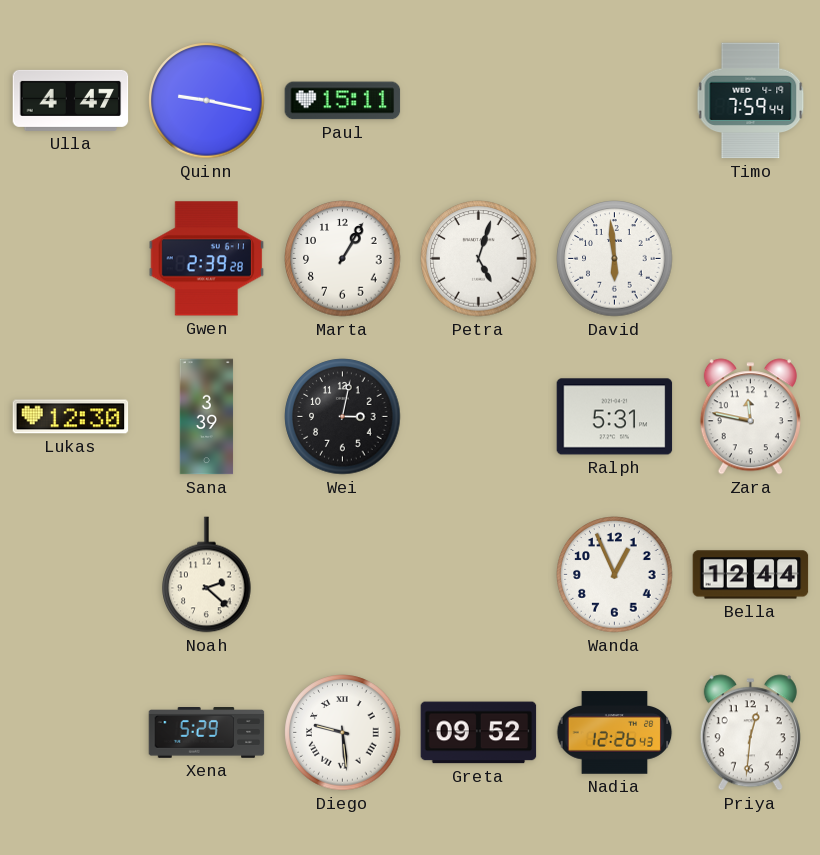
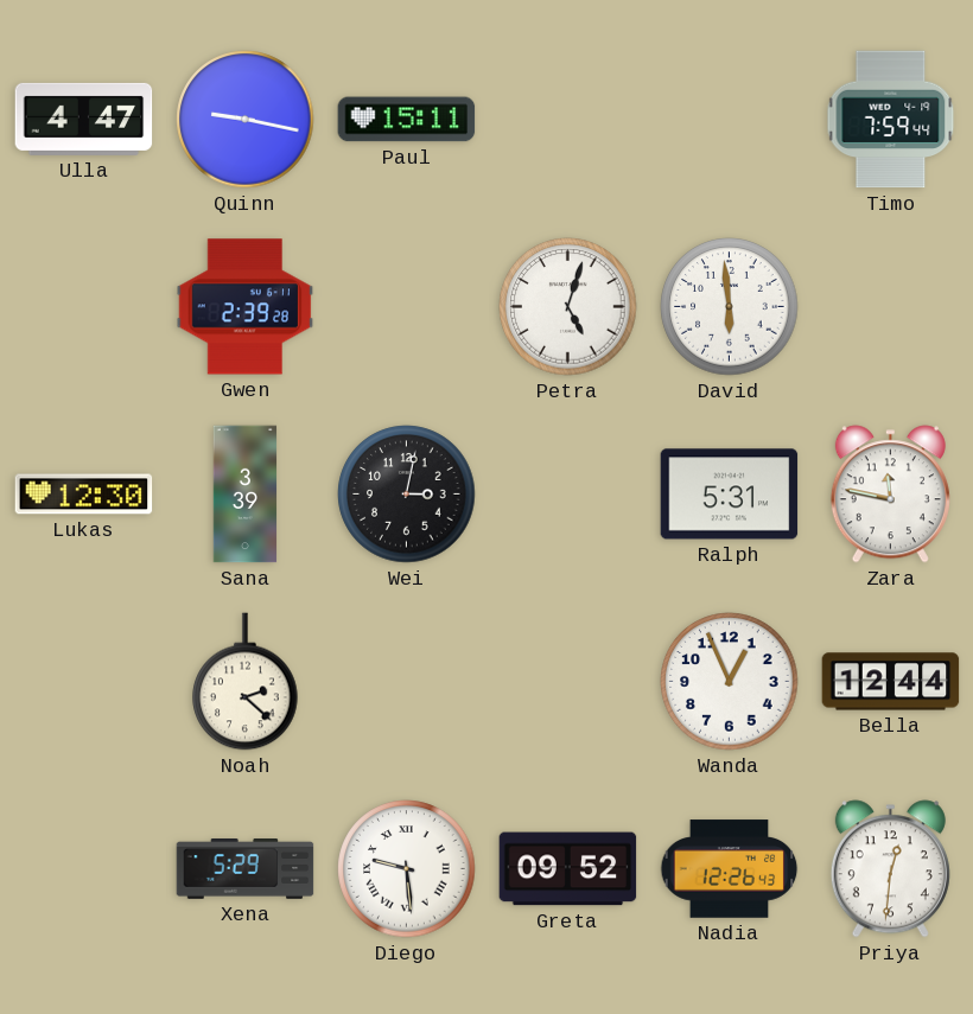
Marta: 1:05 -> none
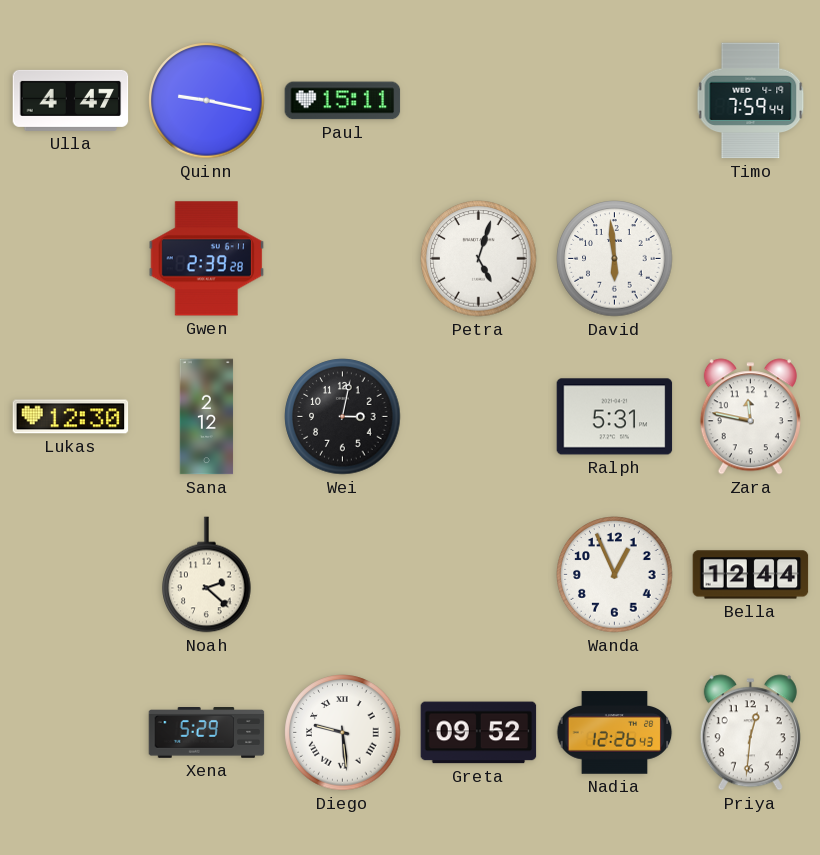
Sana: 3:39 -> 2:12
